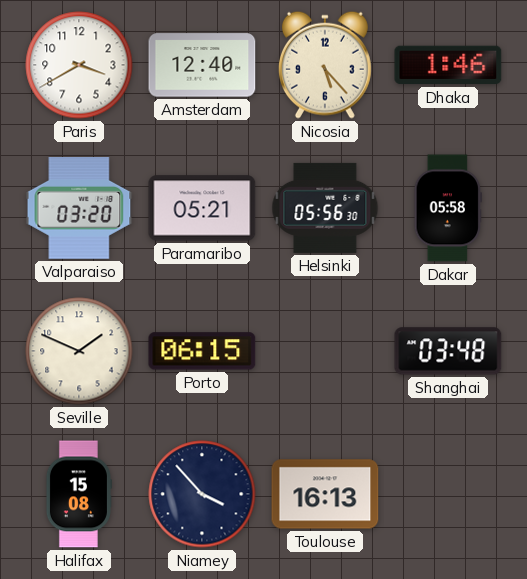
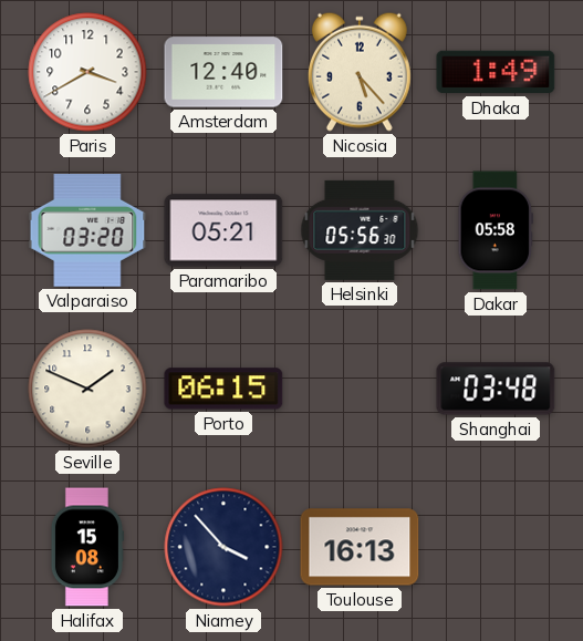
Dhaka: 1:46 -> 1:49
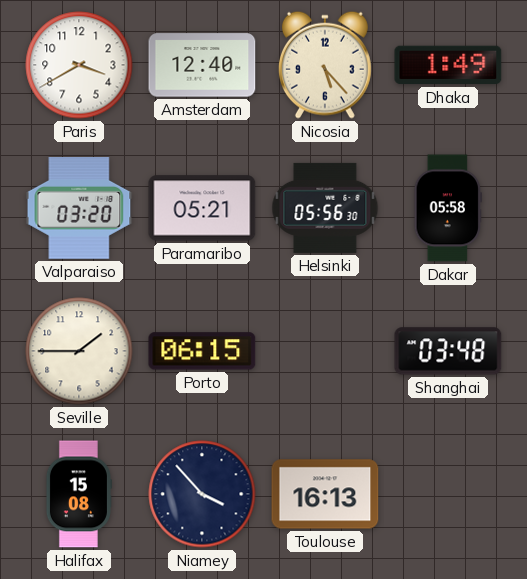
Seville: 1:49 -> 1:45
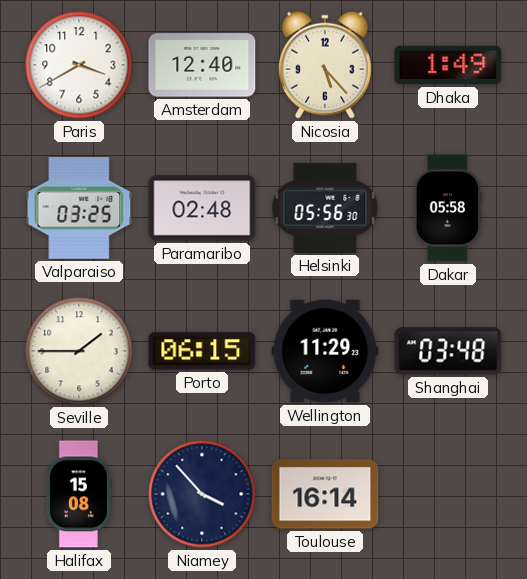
Valparaiso: 03:20 -> 03:25
Paramaribo: 05:21 -> 02:48
Wellington: none -> 11:29
Toulouse: 16:13 -> 16:14
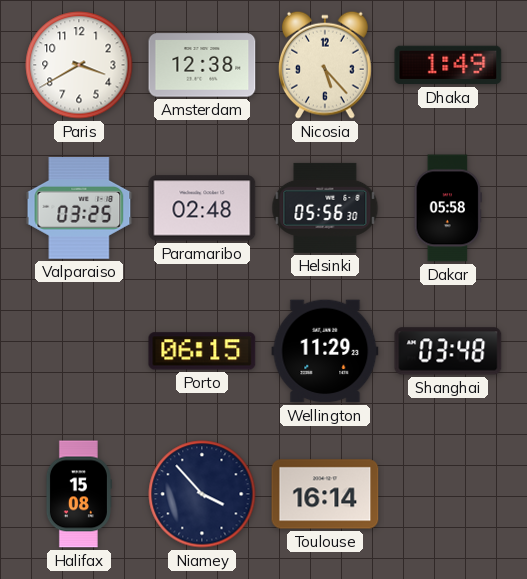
Amsterdam: 12:40 -> 12:38
Seville: 1:45 -> none
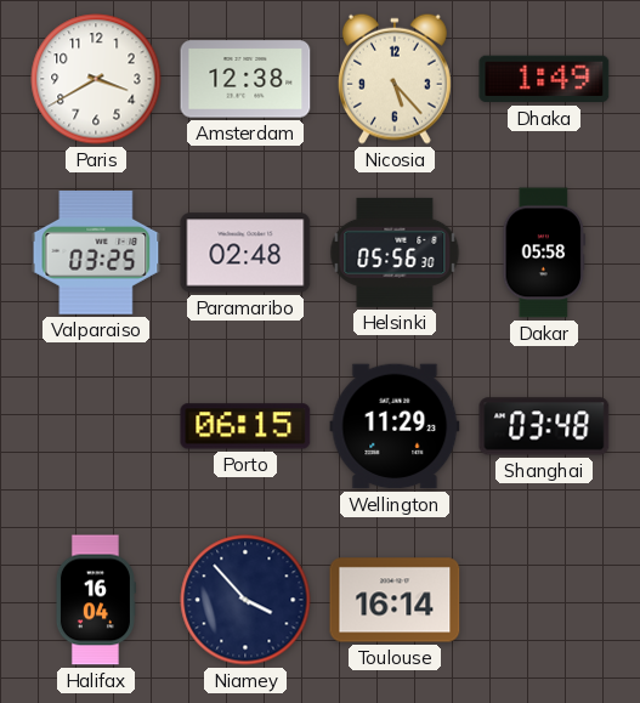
Halifax: 15:08 -> 16:04
